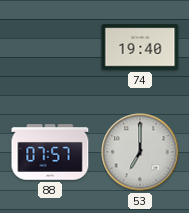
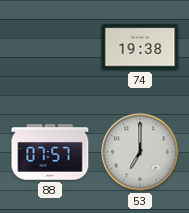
74: 19:40 -> 19:38
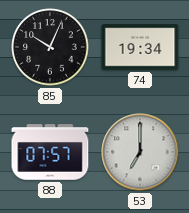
85: none -> 10:04
74: 19:38 -> 19:34
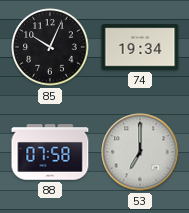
88: 07:57 -> 07:58
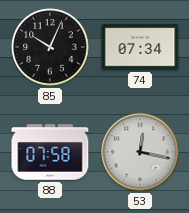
74: 19:34 -> 07:34
53: 7:00 -> 12:17
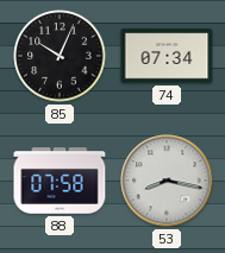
53: 12:17 -> 8:17
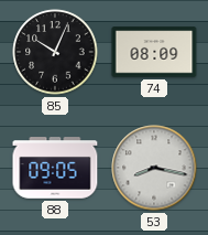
74: 07:34 -> 08:09
88: 07:58 -> 09:05
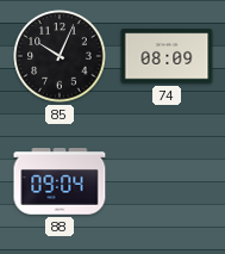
88: 09:05 -> 09:04
53: 8:17 -> none
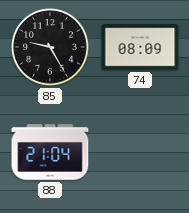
85: 10:04 -> 9:25
88: 09:04 -> 21:04
